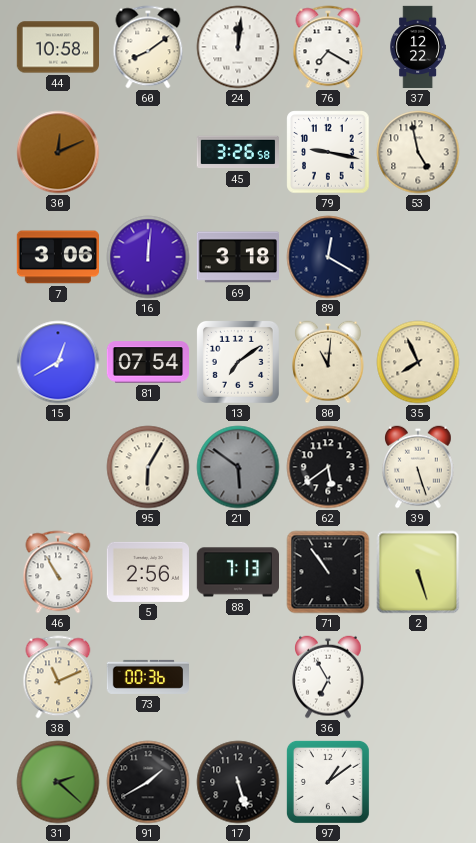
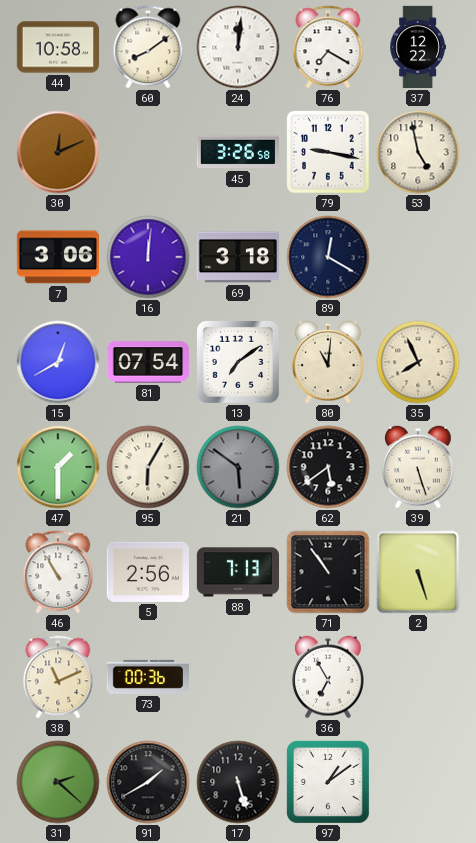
47: none -> 1:30
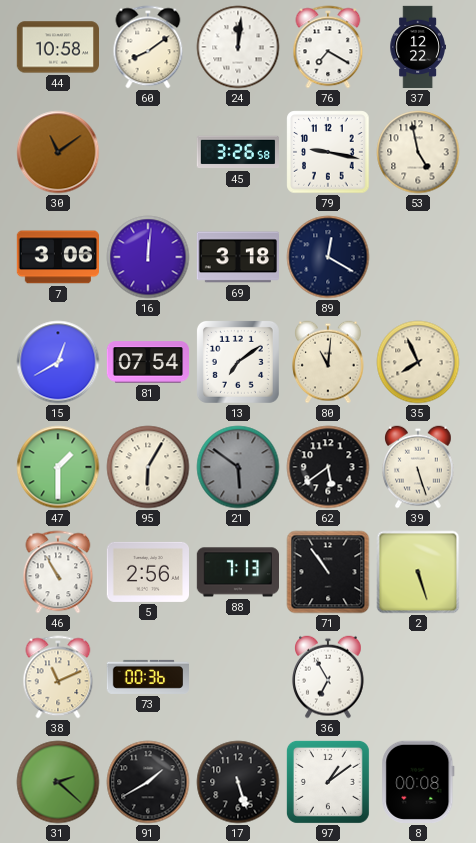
30: 12:11 -> 11:09
8: none -> 00:08
